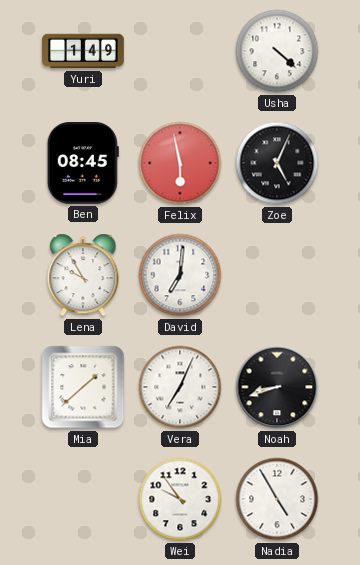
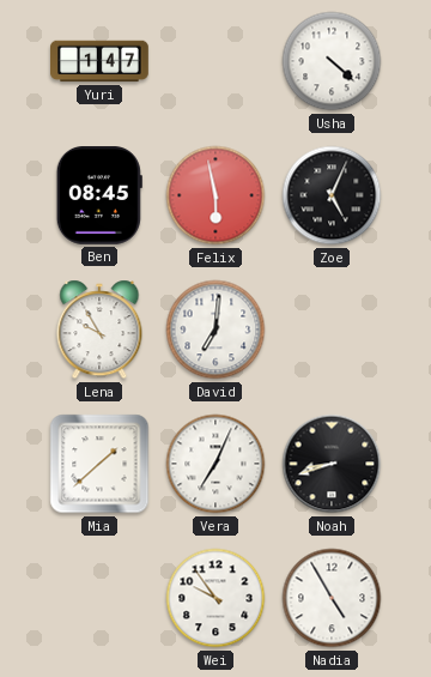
Yuri: 1:49 -> 1:47
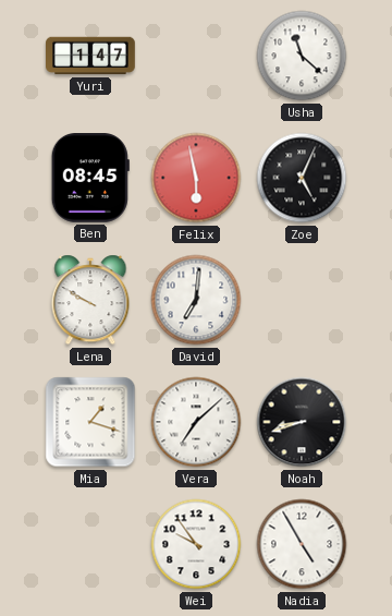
Usha: 4:22 -> 11:22
Lena: 9:55 -> 9:50
Mia: 1:38 -> 1:18
Vera: 7:04 -> 7:08
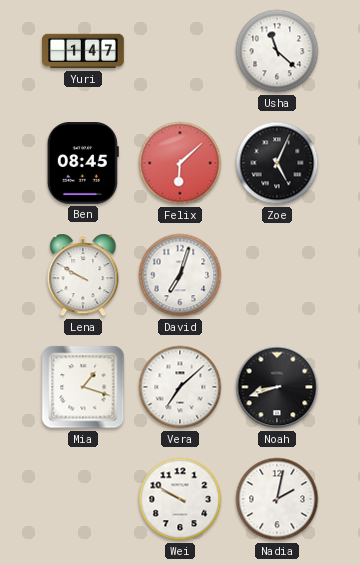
Felix: 5:58 -> 6:08
David: 7:01 -> 7:03
Wei: 9:54 -> 9:50
Nadia: 4:55 -> 2:02
